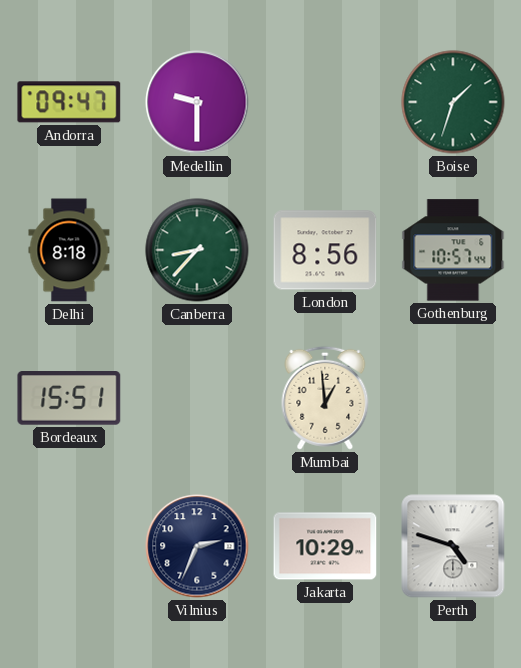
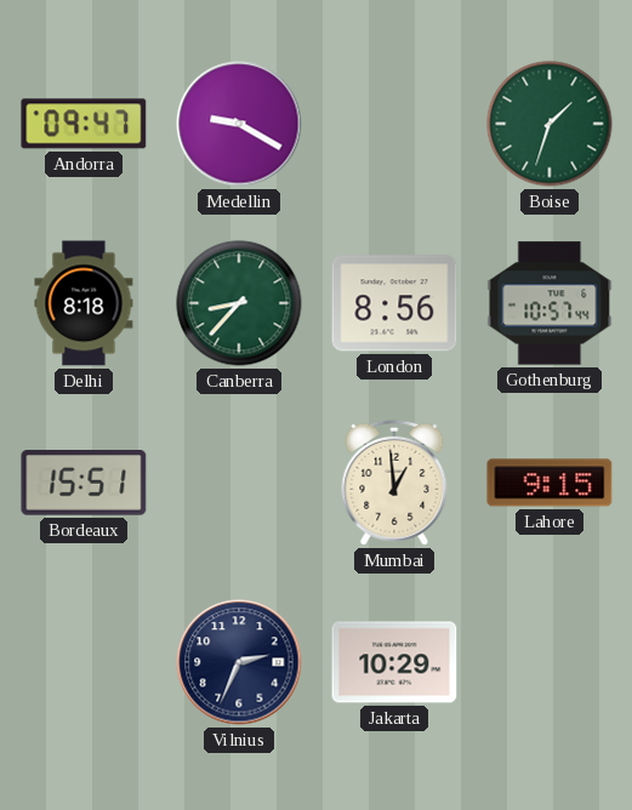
Medellin: 9:30 -> 9:20
Lahore: none -> 9:15
Perth: 4:48 -> none
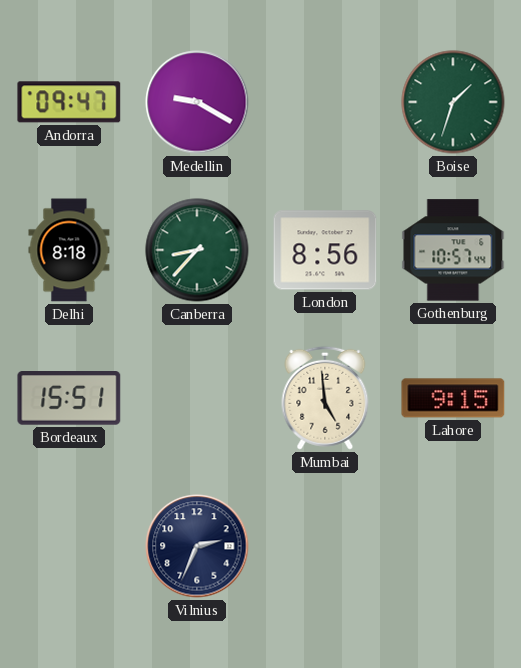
Mumbai: 12:59 -> 4:59
Jakarta: 10:29 -> none
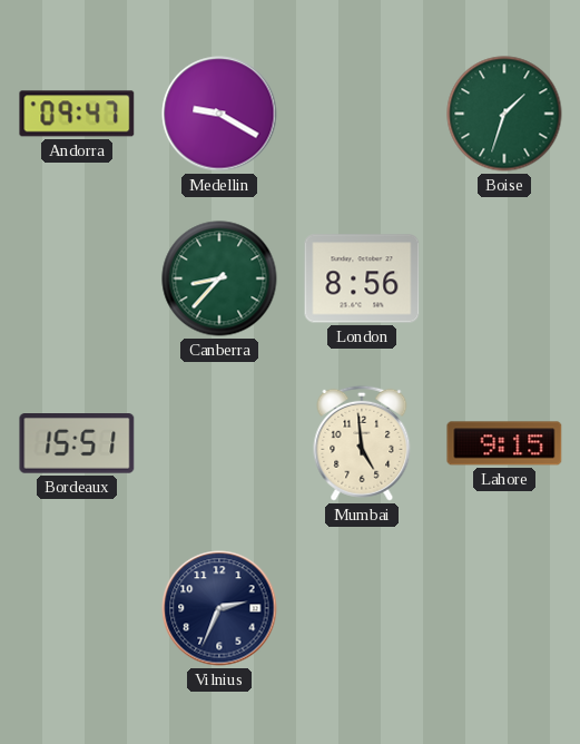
Delhi: 8:18 -> none
Gothenburg: 10:57 -> none
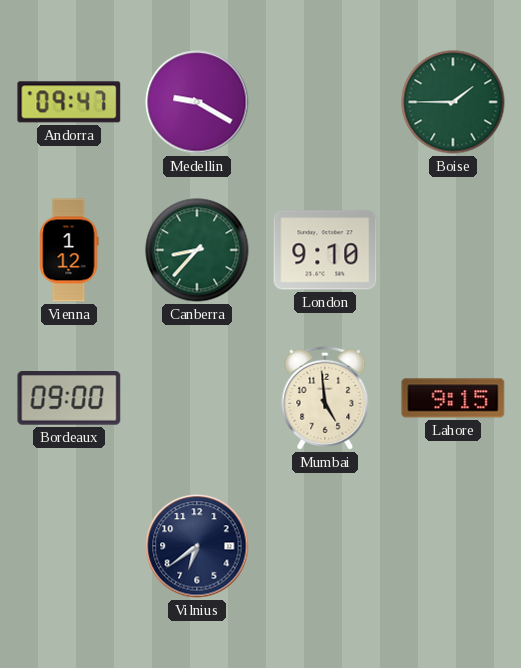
Boise: 1:33 -> 1:45
Vienna: none -> 1:12
London: 8:56 -> 9:10
Bordeaux: 15:51 -> 09:00
Vilnius: 2:34 -> 6:39
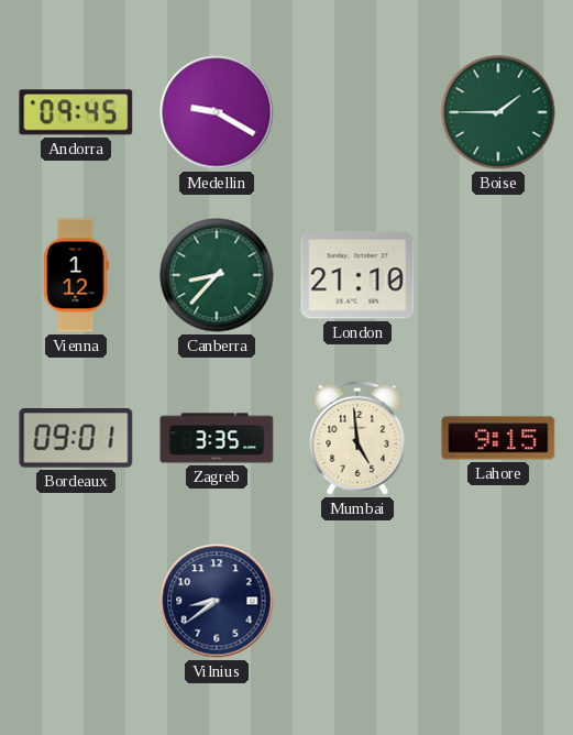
Andorra: 09:47 -> 09:45
London: 9:10 -> 21:10
Bordeaux: 09:00 -> 09:01
Zagreb: none -> 3:35
Vilnius: 6:39 -> 8:39
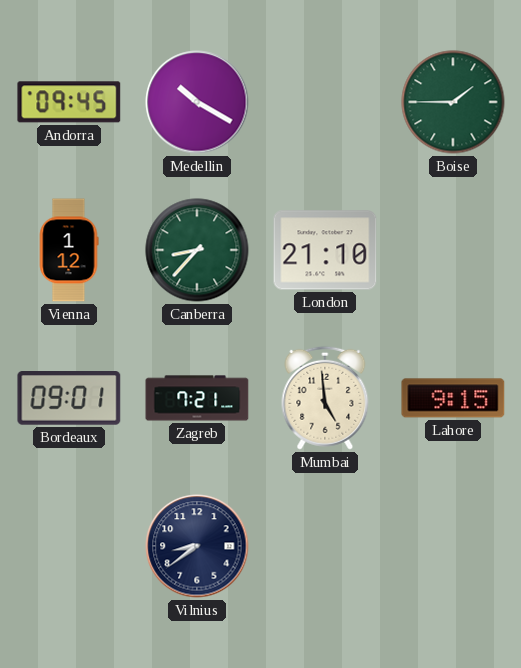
Medellin: 9:20 -> 10:20
Zagreb: 3:35 -> 7:21
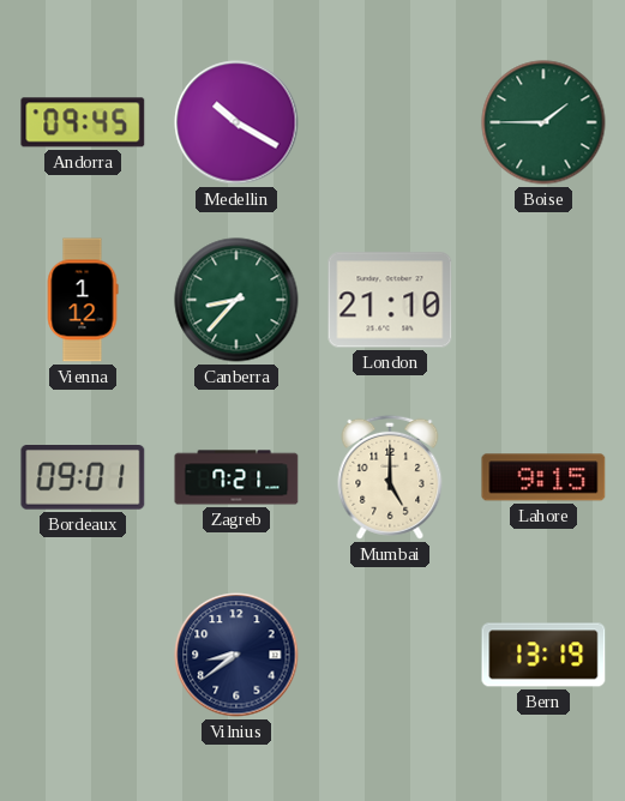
Mumbai: 4:59 -> 5:00
Bern: none -> 13:19
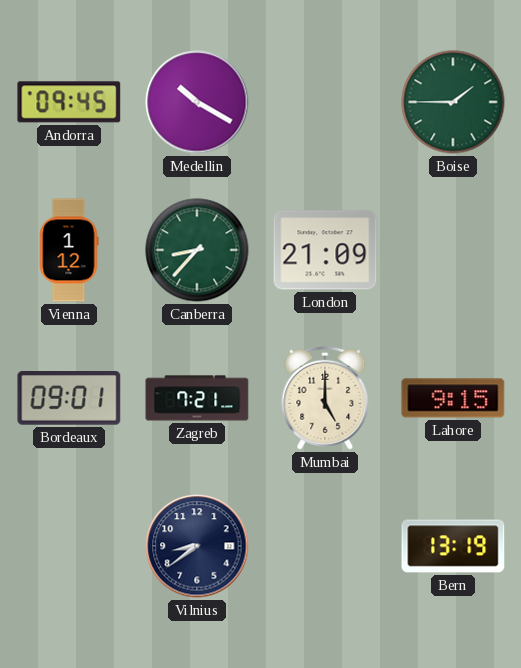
London: 21:10 -> 21:09
